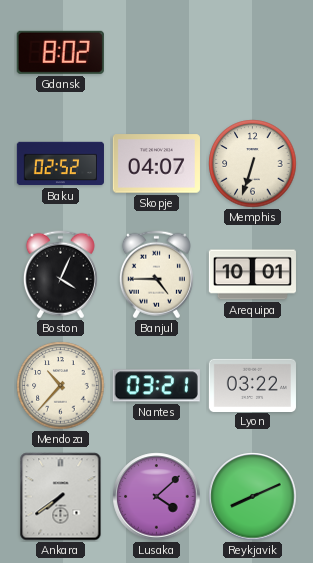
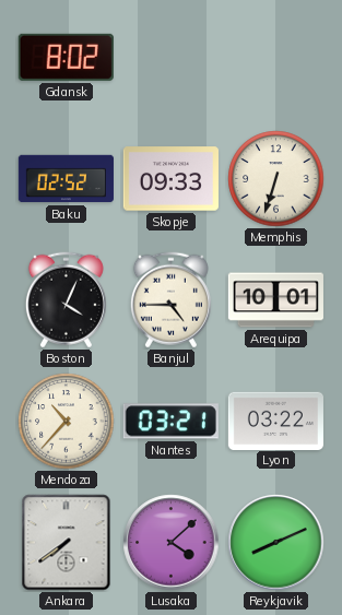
Skopje: 04:07 -> 09:33
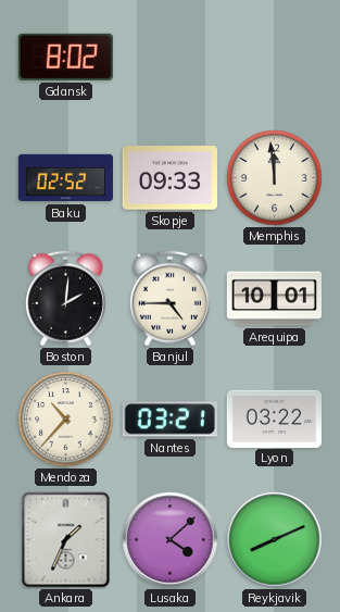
Memphis: 6:33 -> 11:59
Boston: 4:04 -> 2:01
Ankara: 7:39 -> 1:34
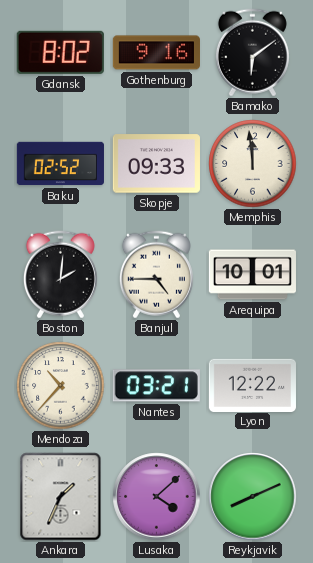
Gothenburg: none -> 9:16
Bamako: none -> 6:09
Lyon: 03:22 -> 12:22
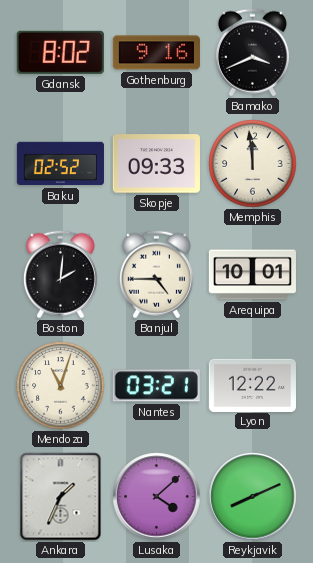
Bamako: 6:09 -> 3:41
Mendoza: 10:37 -> 11:03
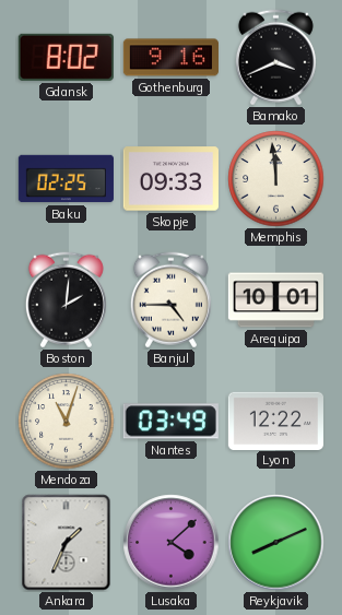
Baku: 02:52 -> 02:25
Nantes: 03:21 -> 03:49
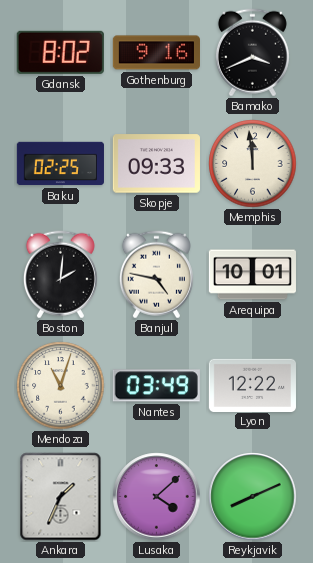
Banjul: 4:45 -> 4:47
